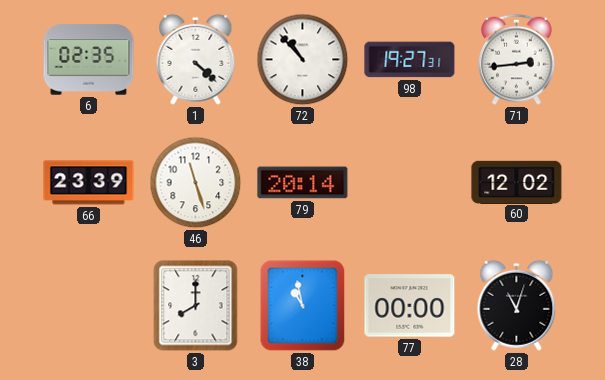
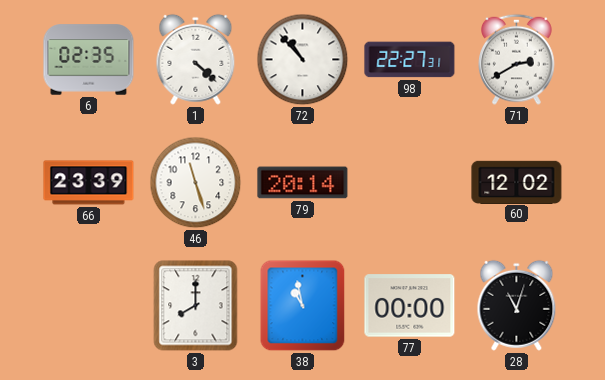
98: 19:27 -> 22:27
71: 2:44 -> 2:40
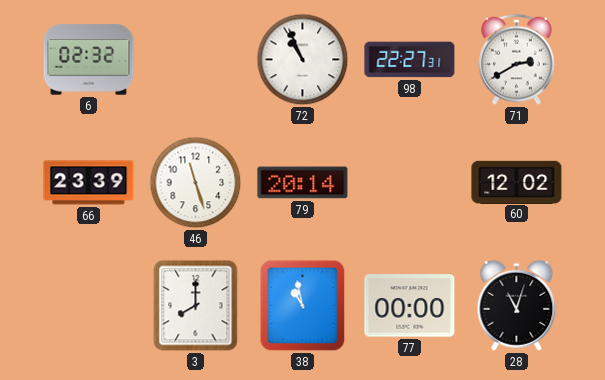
6: 02:35 -> 02:32
1: 4:22 -> none
72: 10:53 -> 10:56
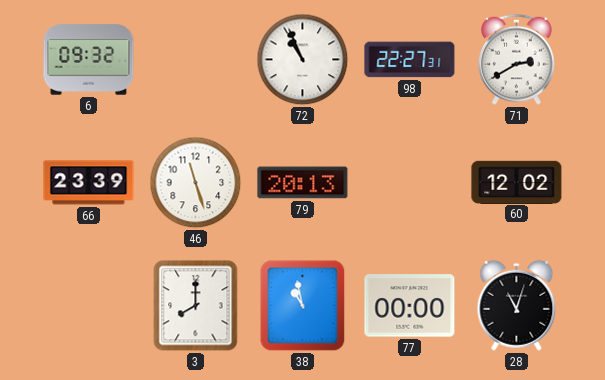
6: 02:32 -> 09:32
79: 20:14 -> 20:13
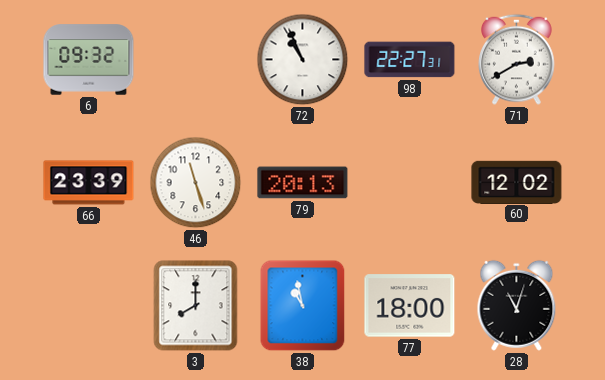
77: 00:00 -> 18:00
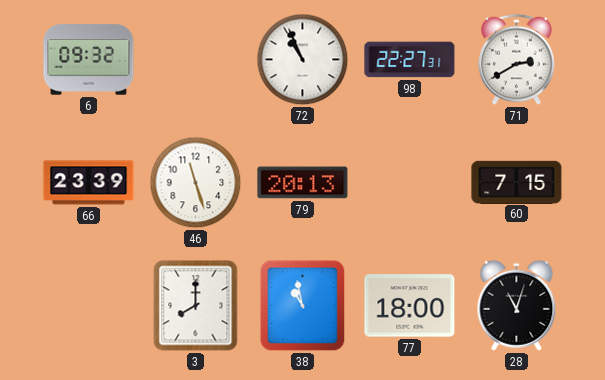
60: 12:02 -> 7:15
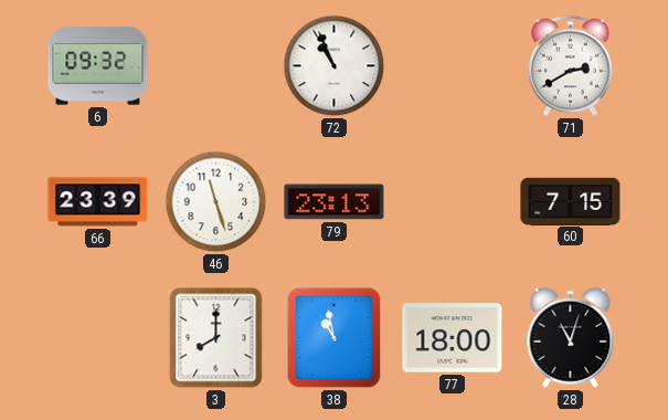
98: 22:27 -> none
79: 20:13 -> 23:13
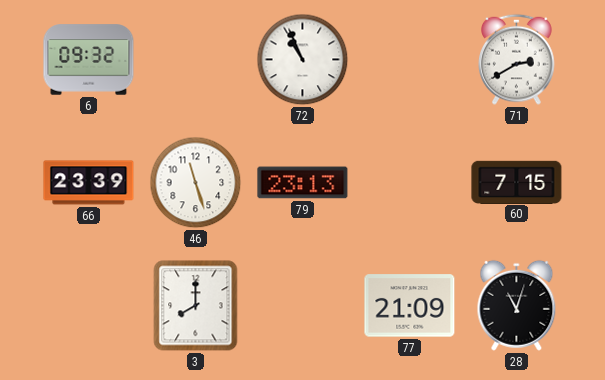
38: 10:58 -> none
77: 18:00 -> 21:09
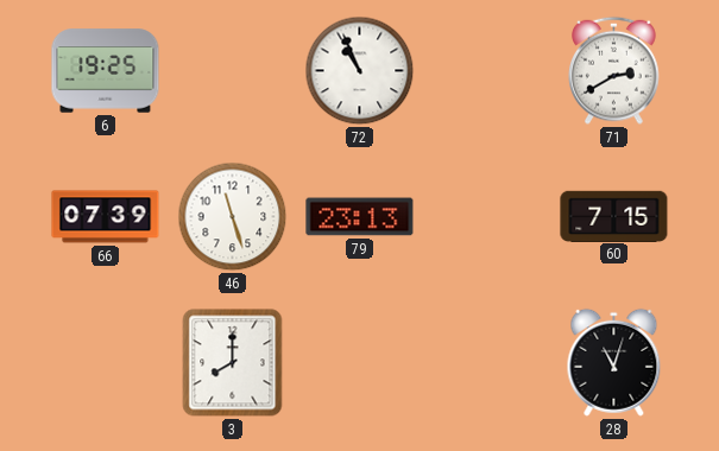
6: 09:32 -> 19:25
66: 23:39 -> 07:39
77: 21:09 -> none
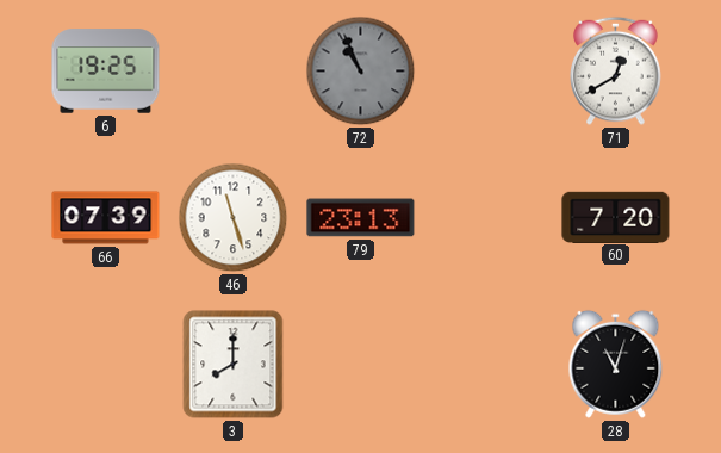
72 dial: white -> grey
71: 2:40 -> 12:40
60: 7:15 -> 7:20
